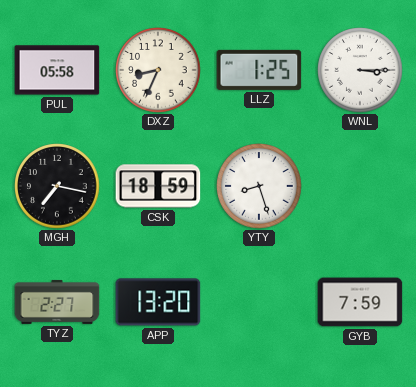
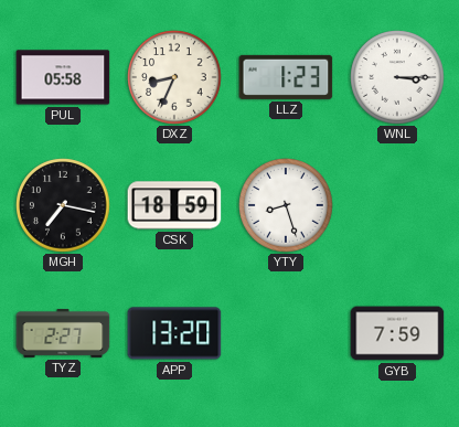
LLZ: 1:25 -> 1:23
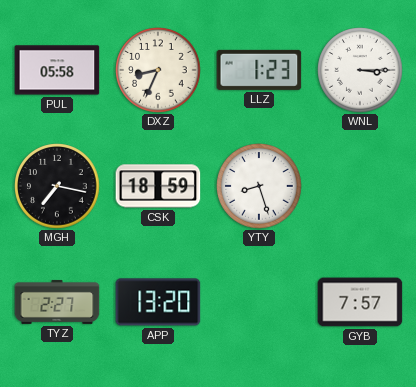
GYB: 7:59 -> 7:57
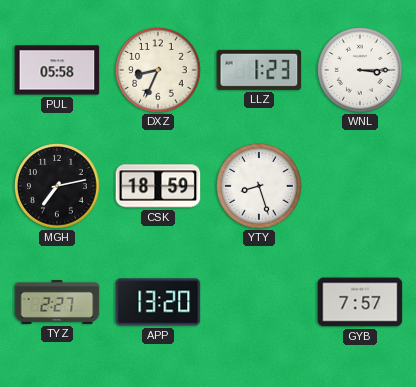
MGH: 7:17 -> 7:13
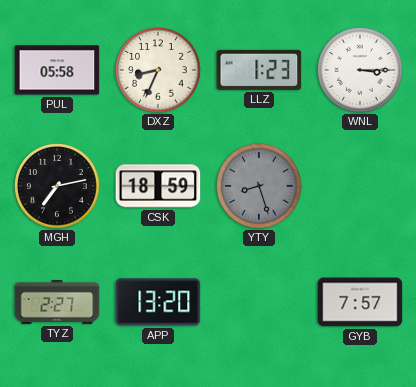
YTY dial: white -> grey
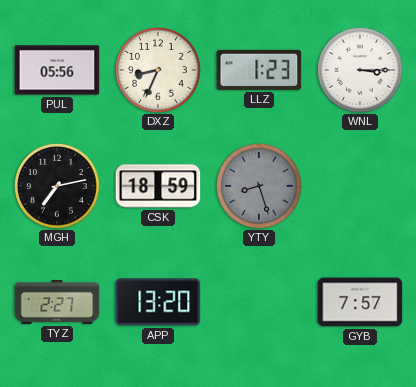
PUL: 05:58 -> 05:56
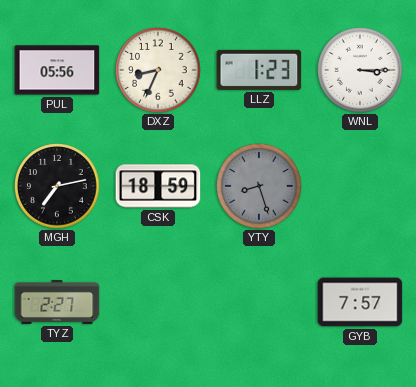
APP: 13:20 -> none
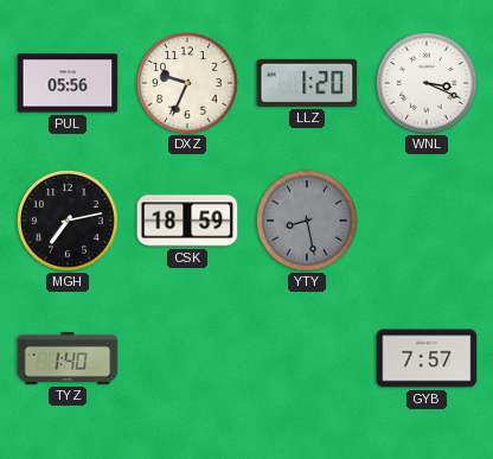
DXZ: 8:34 -> 9:34
LLZ: 1:23 -> 1:20
WNL: 3:15 -> 3:19
YTY: 8:27 -> 8:28
TYZ: 2:27 -> 1:40
